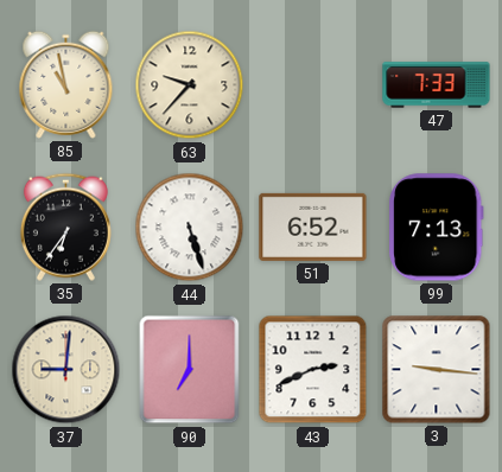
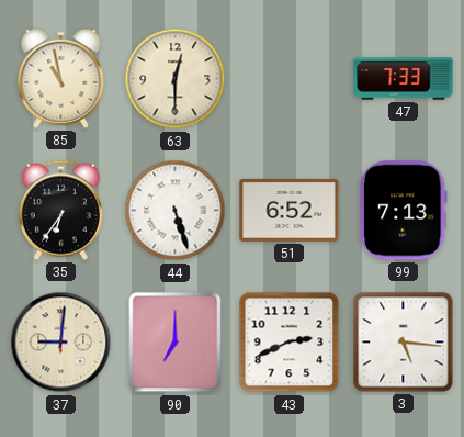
63: 9:37 -> 12:30
3: 9:16 -> 5:16
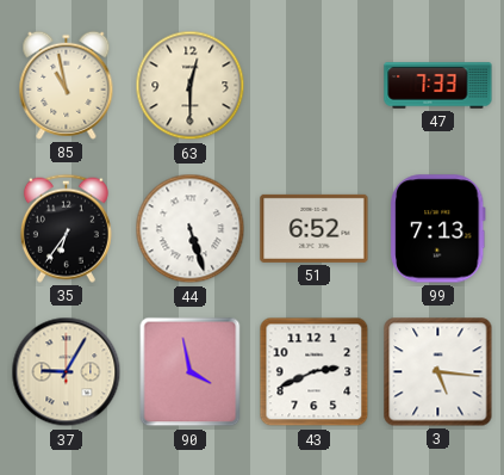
37: 9:01 -> 9:05
90: 7:00 -> 3:58
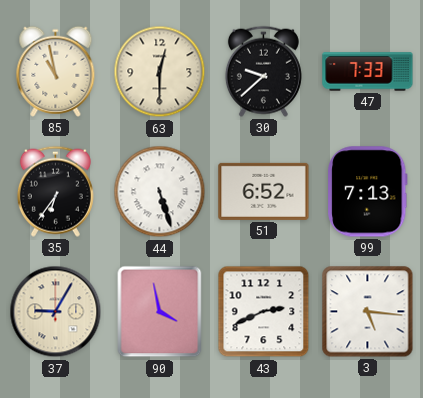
30: none -> 9:38
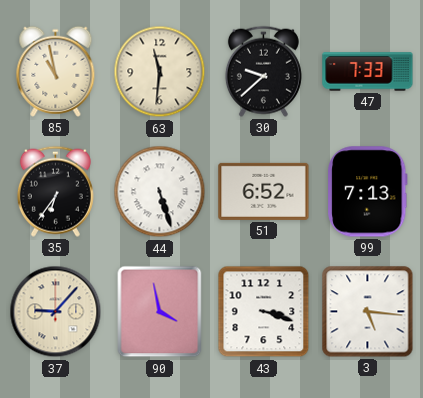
63: 12:30 -> 11:31
37: 9:05 -> 9:07
43: 2:41 -> 3:18
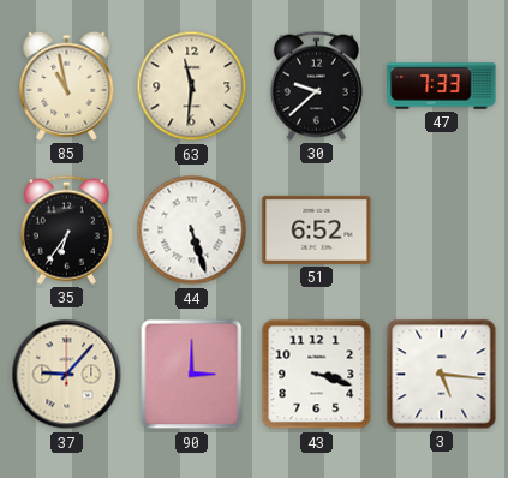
99: 7:13 -> none
90: 3:58 -> 3:00
